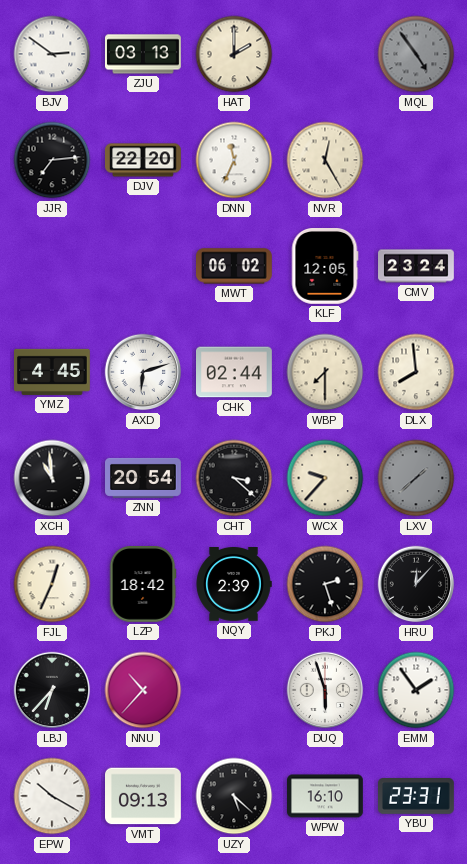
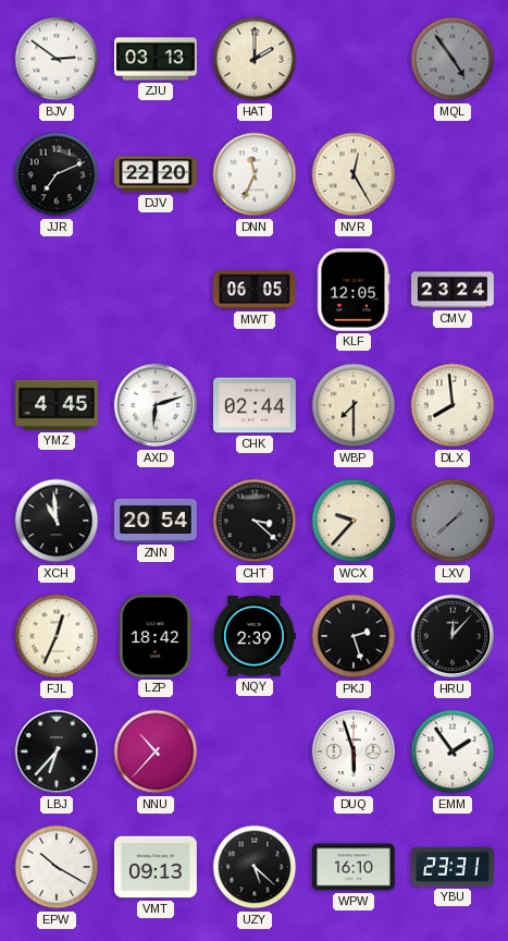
JJR: 7:14 -> 7:11
MWT: 06:02 -> 06:05
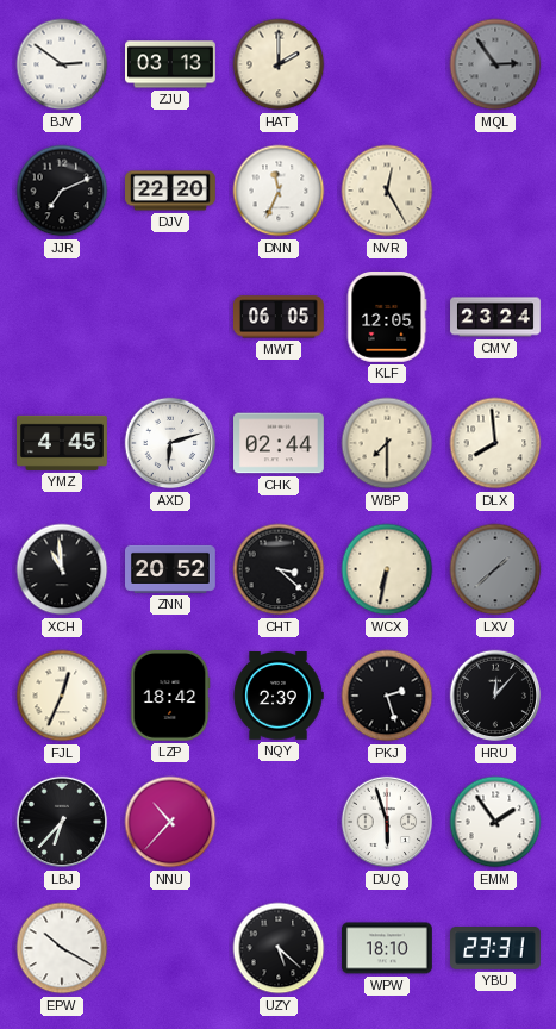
MQL: 4:54 -> 2:54
ZNN: 20:54 -> 20:52
WCX: 9:37 -> 6:32
VMT: 09:13 -> none
WPW: 16:10 -> 18:10
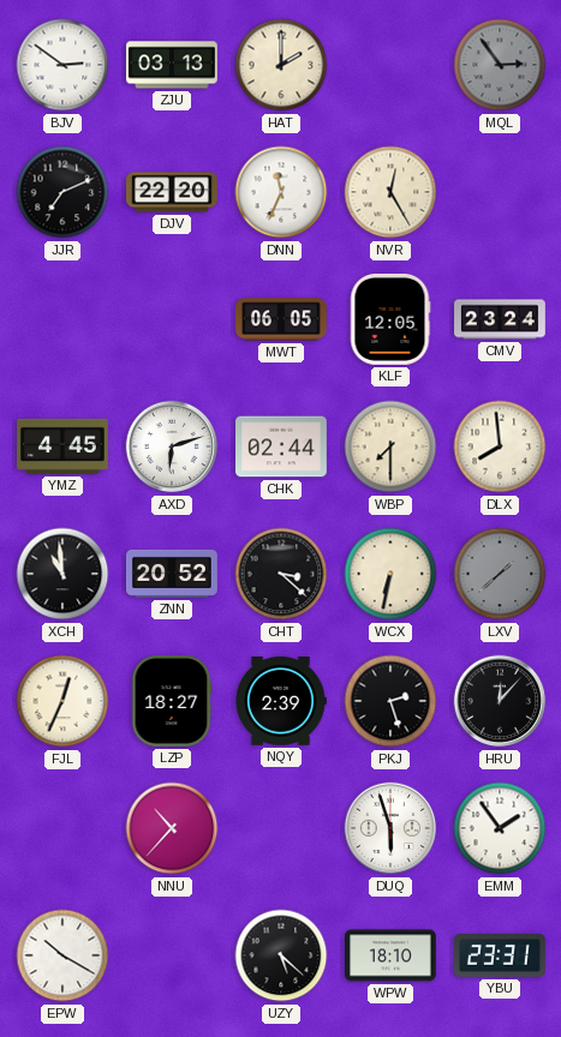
LZP: 18:42 -> 18:27
LBJ: 6:37 -> none
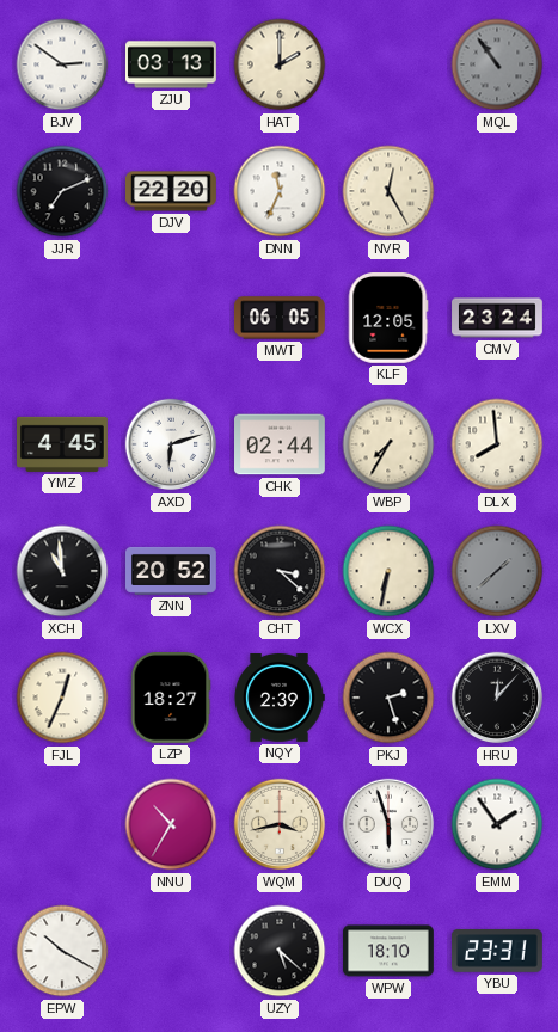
MQL: 2:54 -> 10:54
WBP: 7:30 -> 7:35
NNU: 10:37 -> 10:35
WQM: none -> 3:43
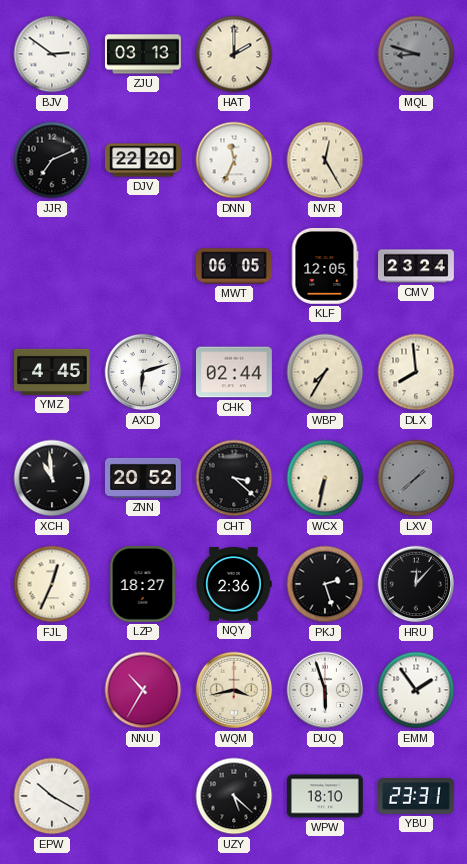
MQL: 10:54 -> 8:48
NQY: 2:39 -> 2:36
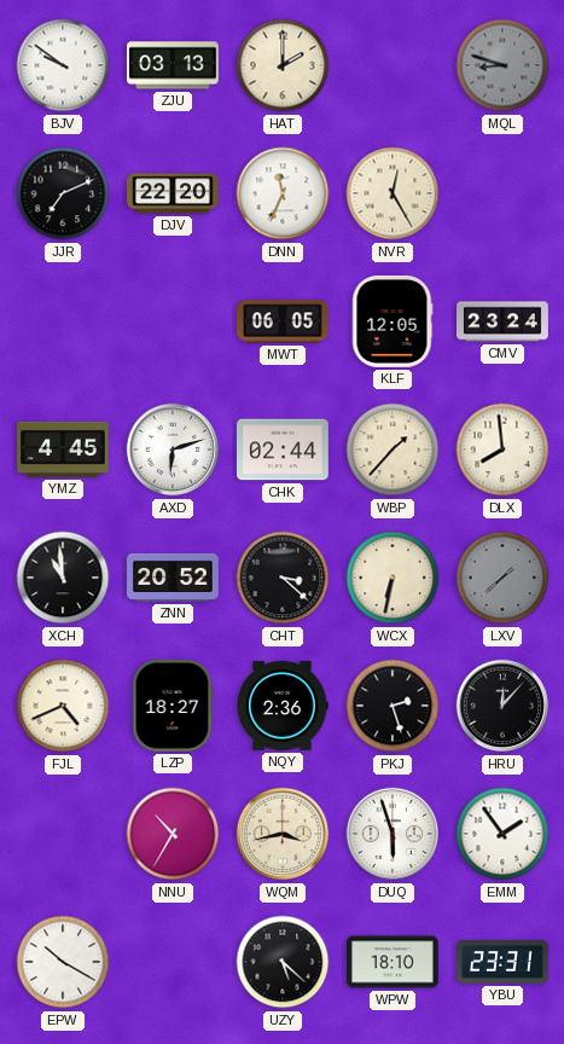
BJV: 2:51 -> 9:51
WBP: 7:35 -> 1:37
FJL: 12:34 -> 4:41
